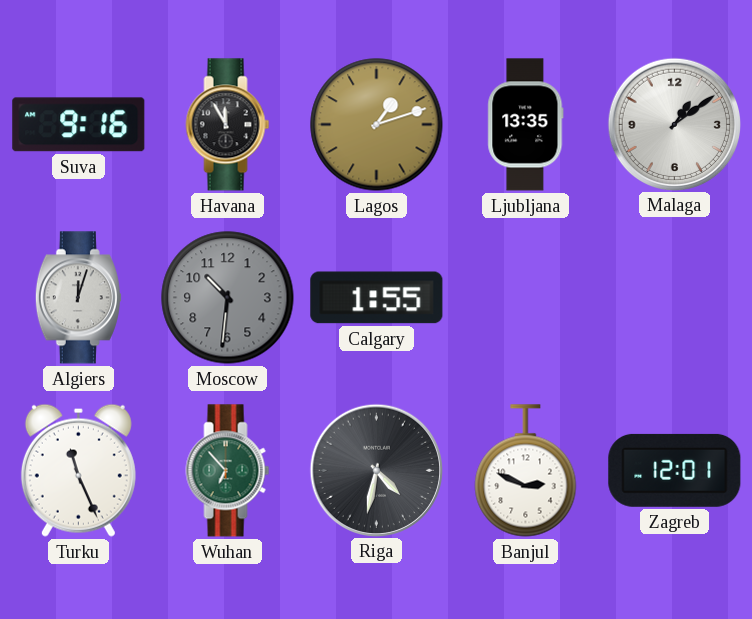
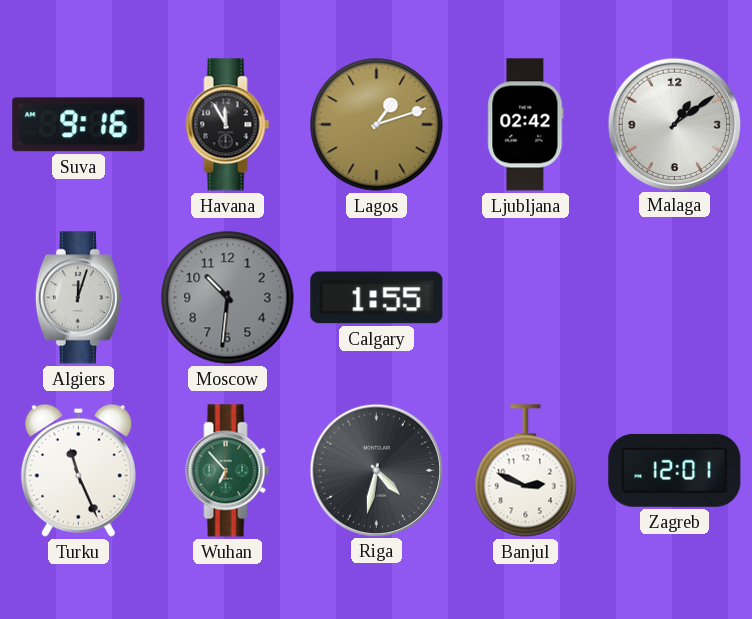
Ljubljana: 13:35 -> 02:42
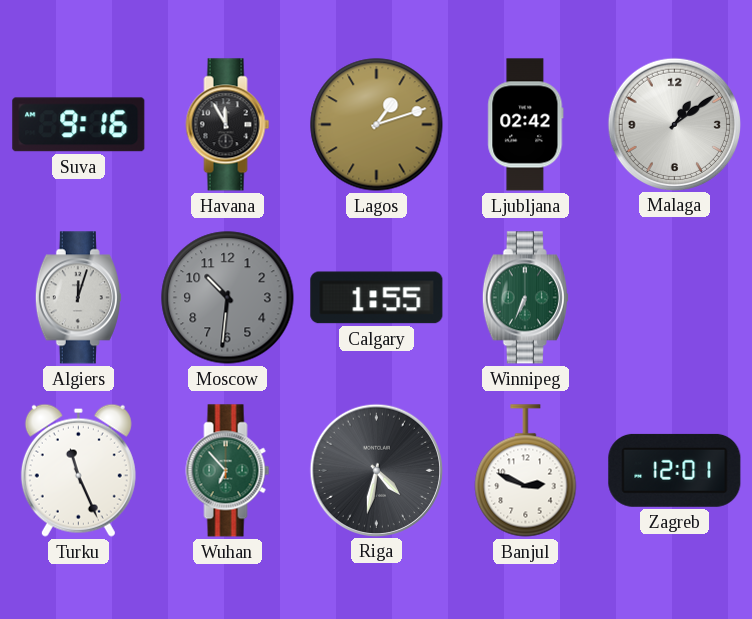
Winnipeg: none -> 6:34
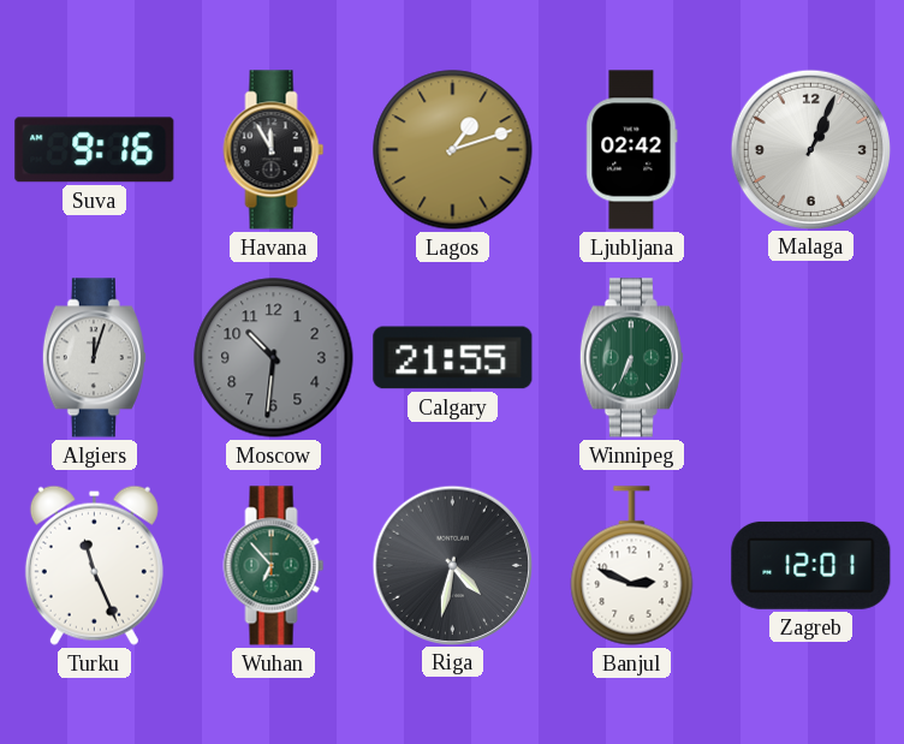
Malaga: 1:09 -> 1:04
Calgary: 1:55 -> 21:55
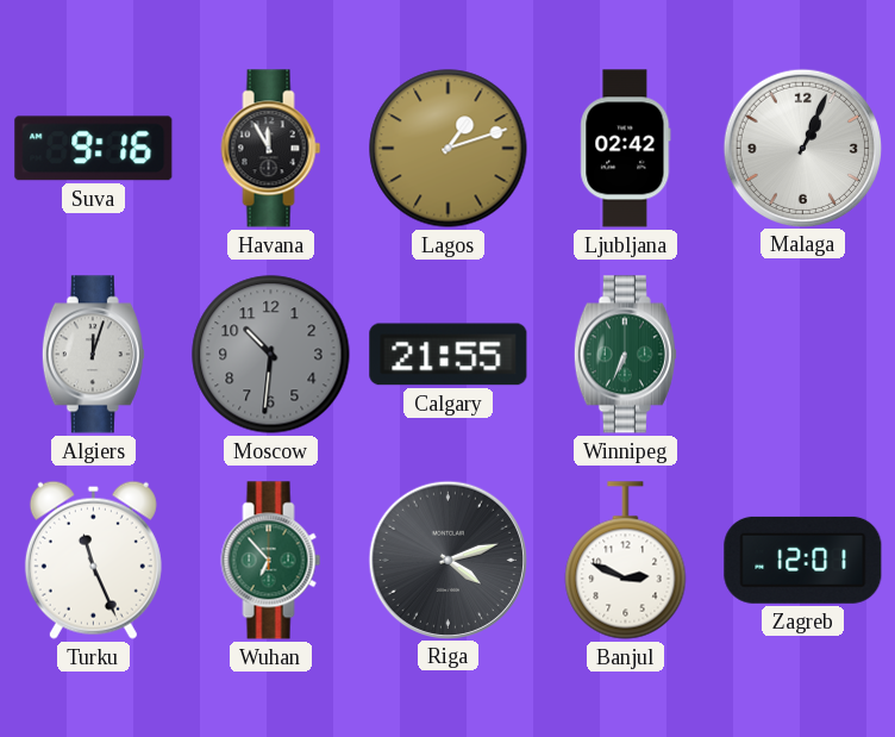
Riga: 4:32 -> 4:12
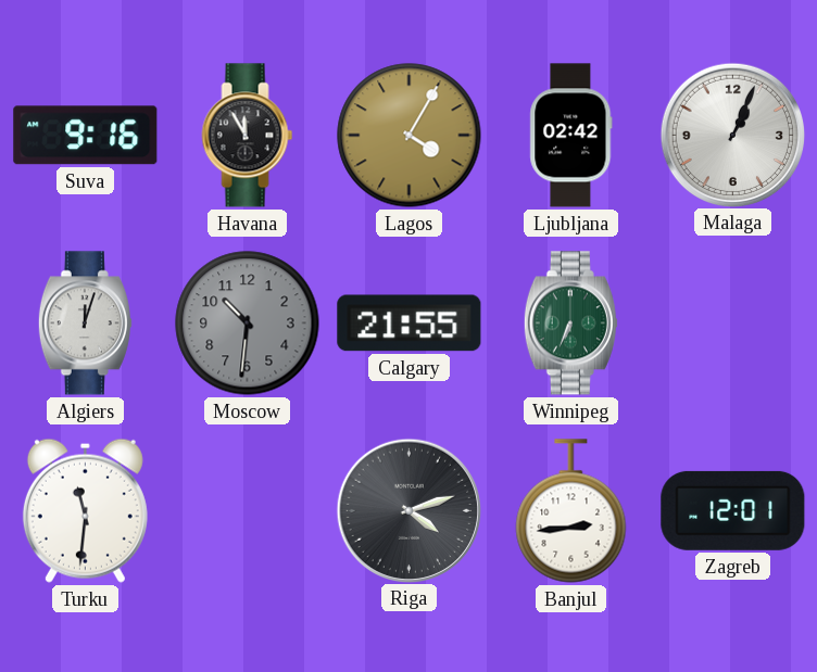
Lagos: 1:12 -> 4:05
Turku: 11:26 -> 11:31
Wuhan: 6:53 -> none
Banjul: 2:49 -> 2:44
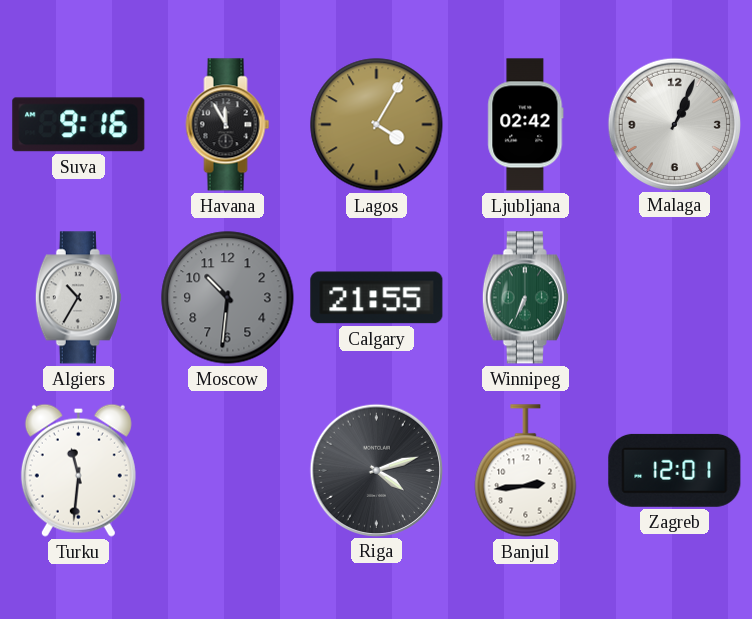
Algiers: 12:03 -> 10:35
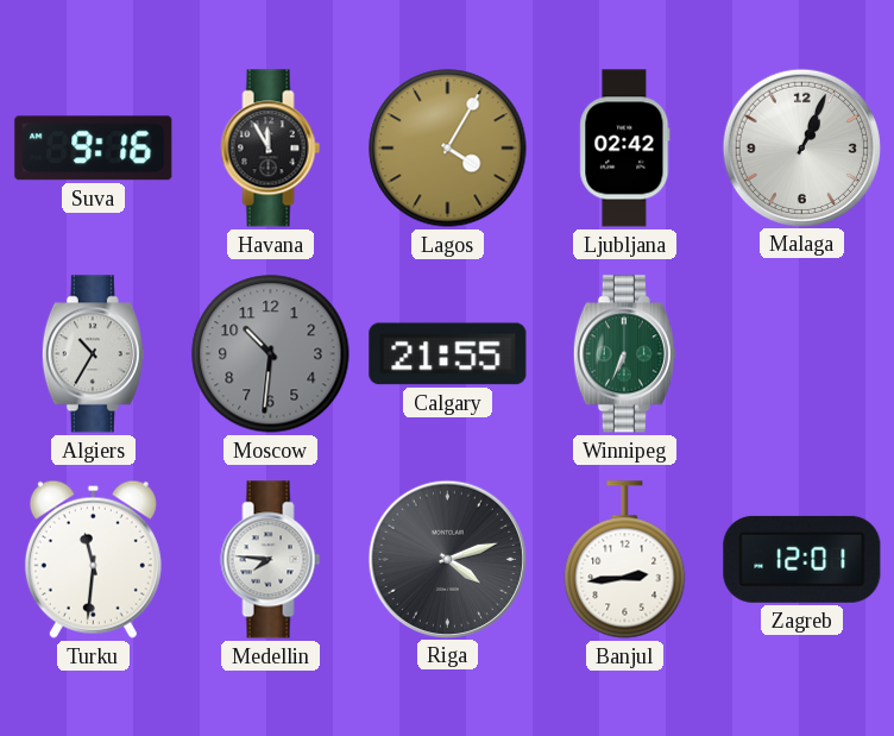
Medellin: none -> 7:46
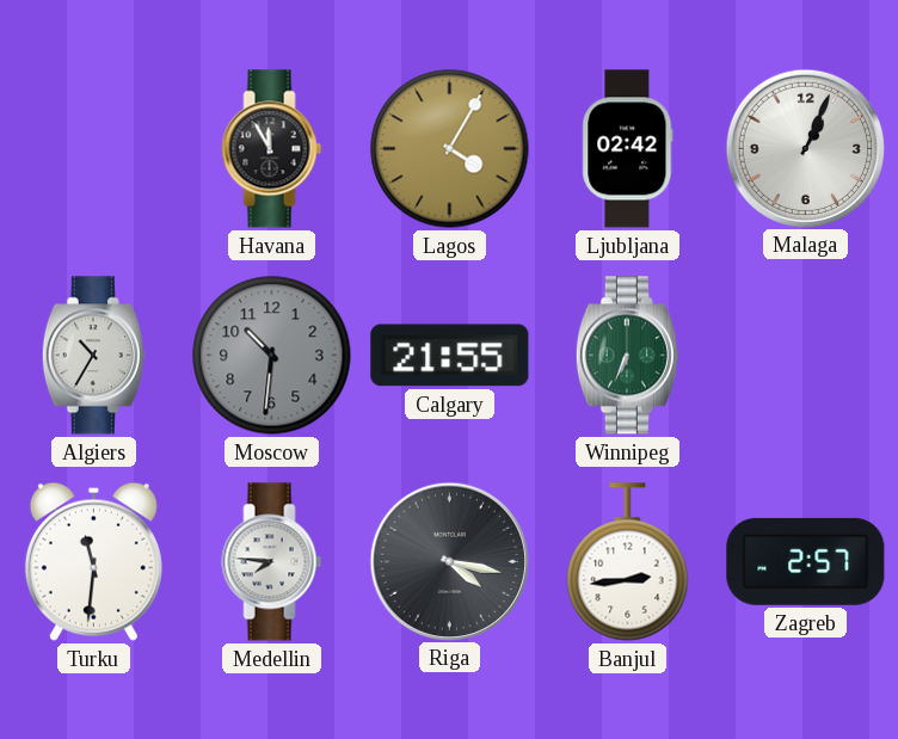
Suva: 9:16 -> none
Riga: 4:12 -> 4:17
Zagreb: 12:01 -> 2:57
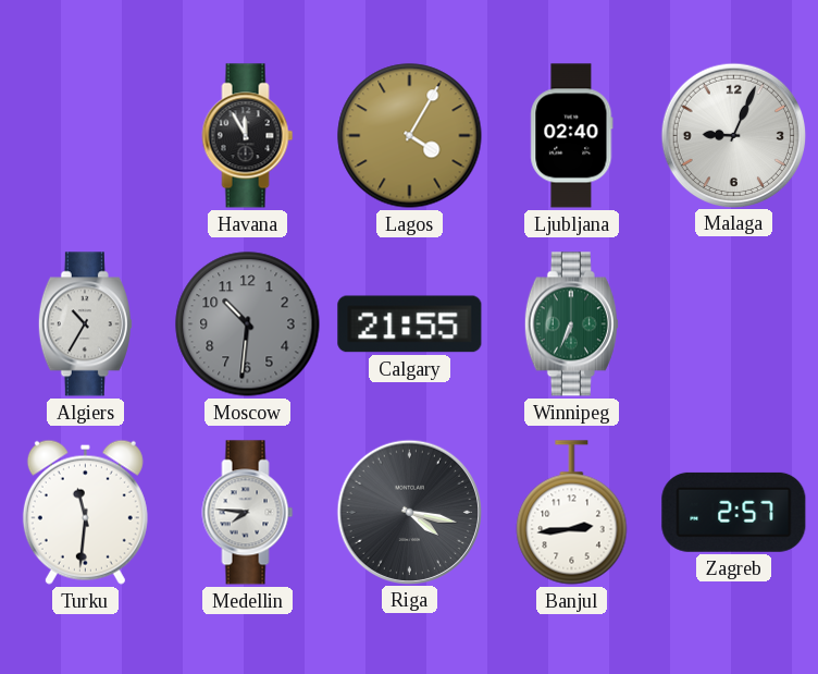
Ljubljana: 02:42 -> 02:40
Malaga: 1:04 -> 9:04
